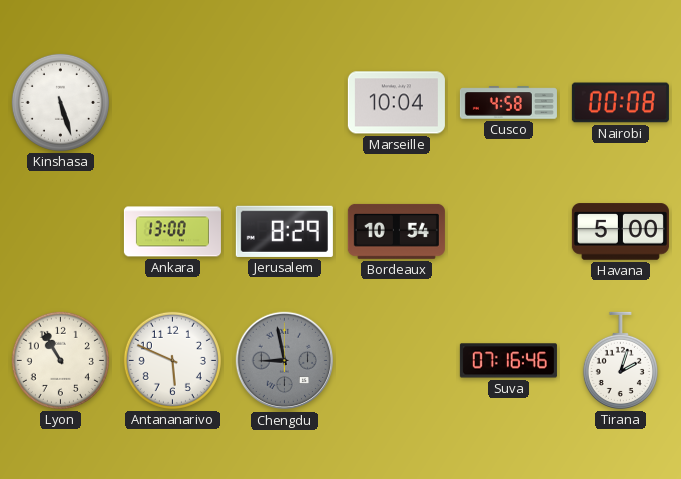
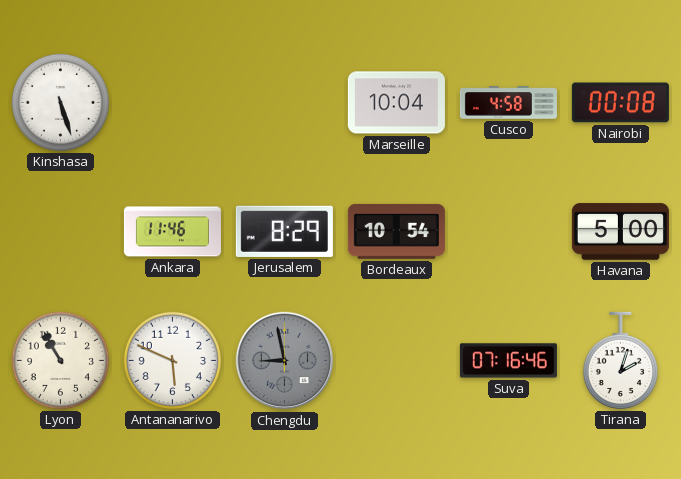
Ankara: 13:00 -> 11:46
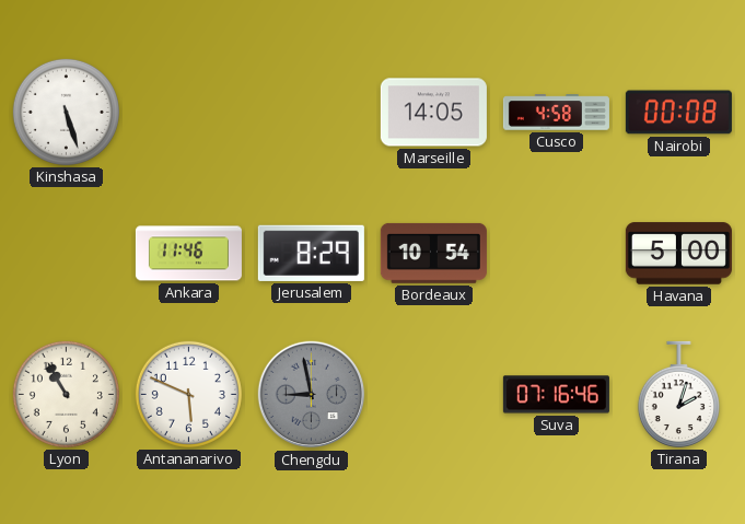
Marseille: 10:04 -> 14:05
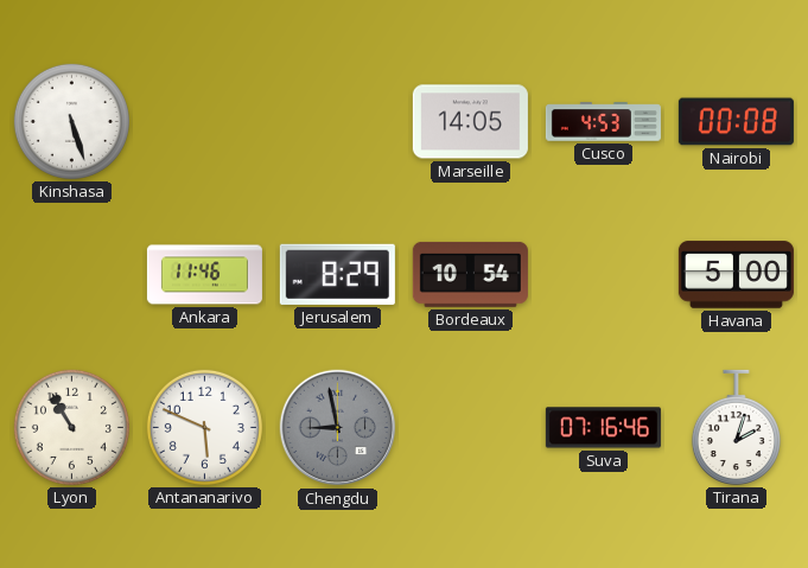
Cusco: 4:58 -> 4:53
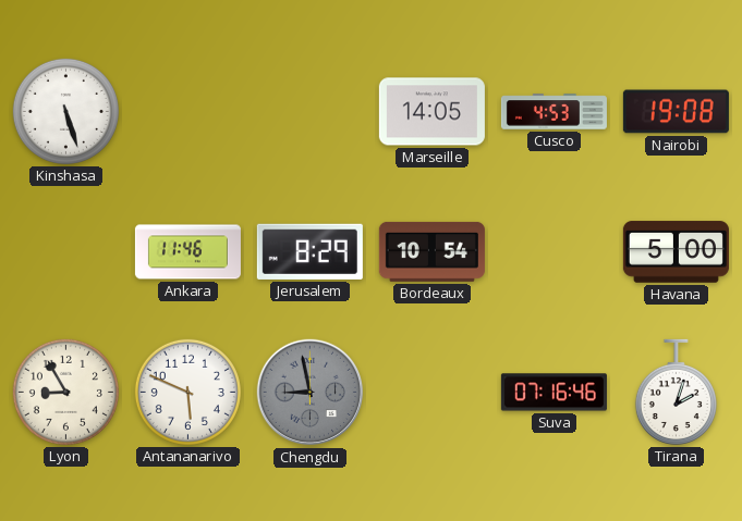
Nairobi: 00:08 -> 19:08
Lyon: 10:55 -> 8:55
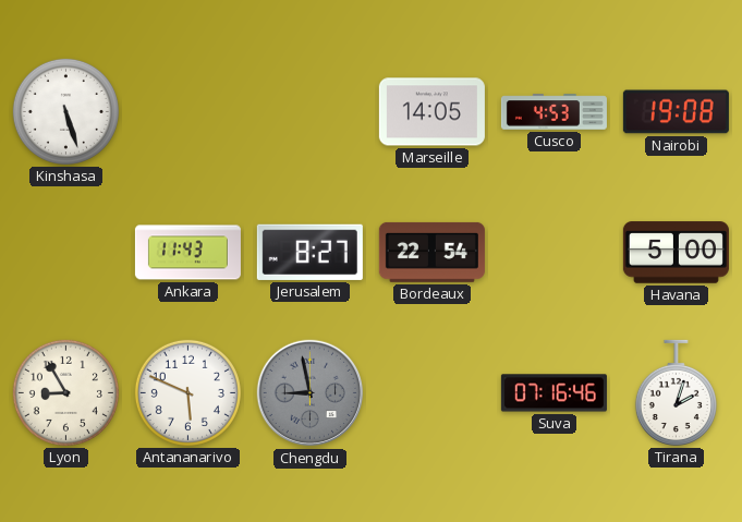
Ankara: 11:46 -> 11:43
Jerusalem: 8:29 -> 8:27
Bordeaux: 10:54 -> 22:54
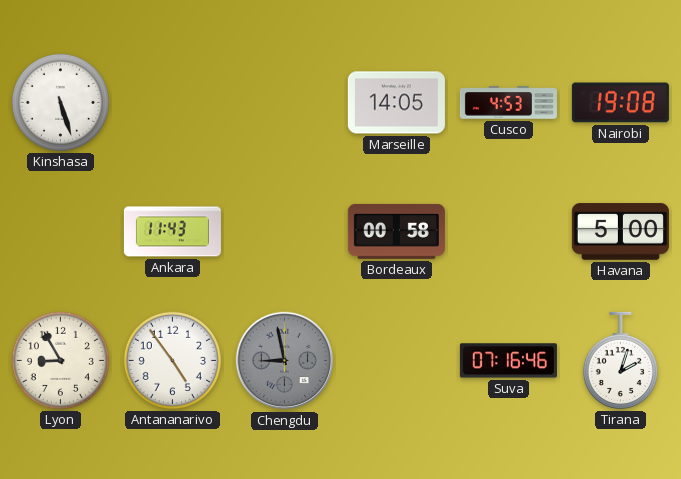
Jerusalem: 8:27 -> none
Bordeaux: 22:54 -> 00:58
Antananarivo: 5:49 -> 4:54
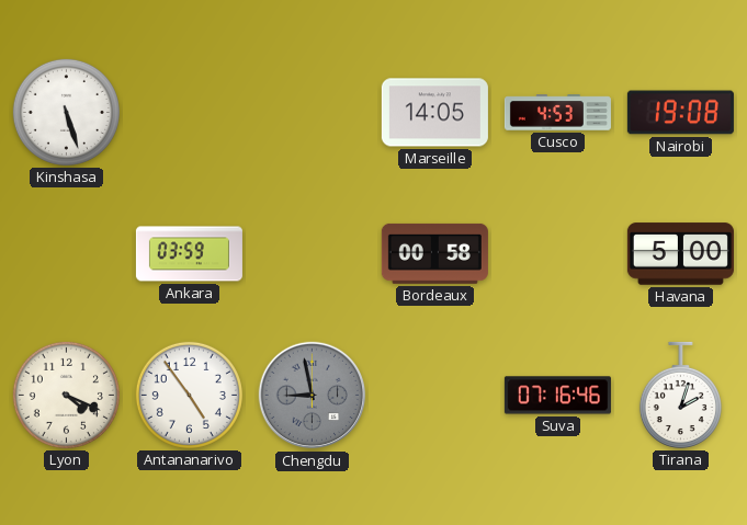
Ankara: 11:43 -> 03:59
Lyon: 8:55 -> 4:19
